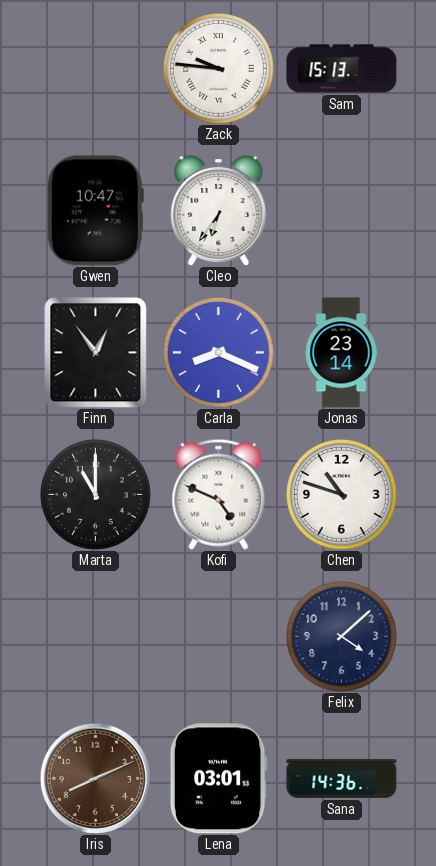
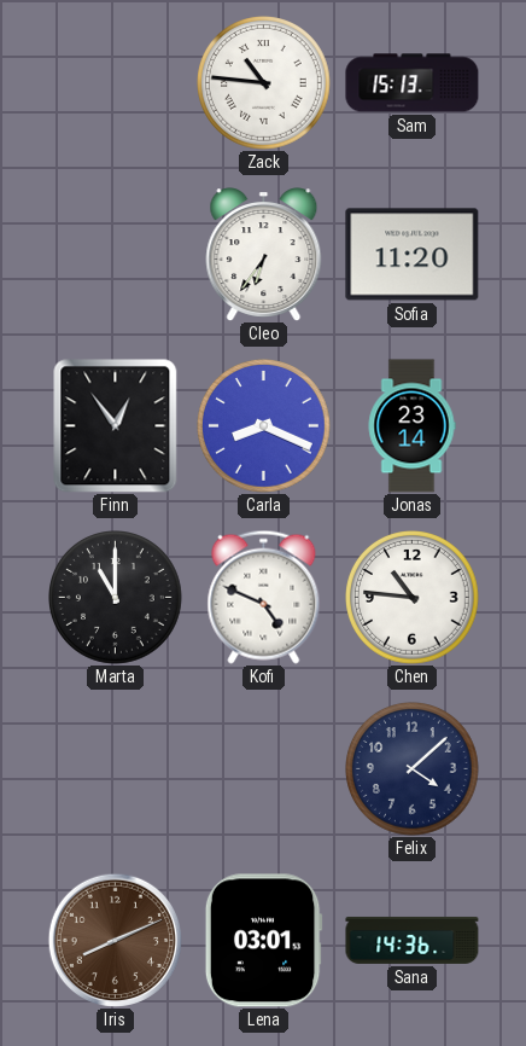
Zack: 9:46 -> 10:46
Gwen: 10:47 -> none
Sofia: none -> 11:20
Chen: 10:48 -> 10:46
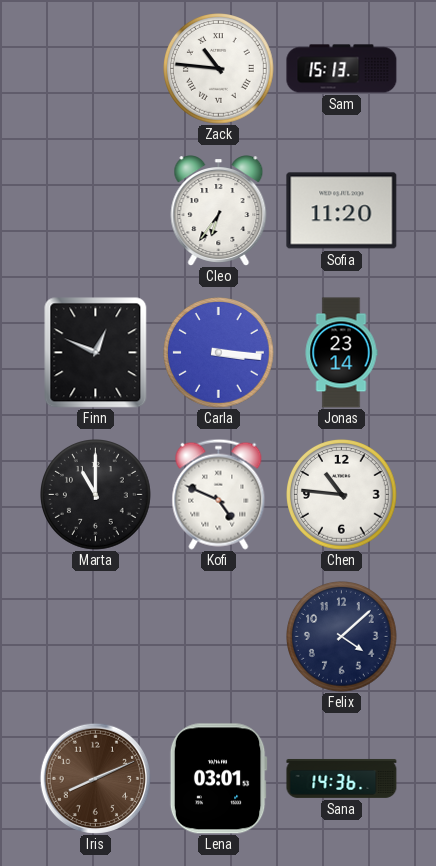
Finn: 12:54 -> 12:49
Carla: 8:19 -> 3:16
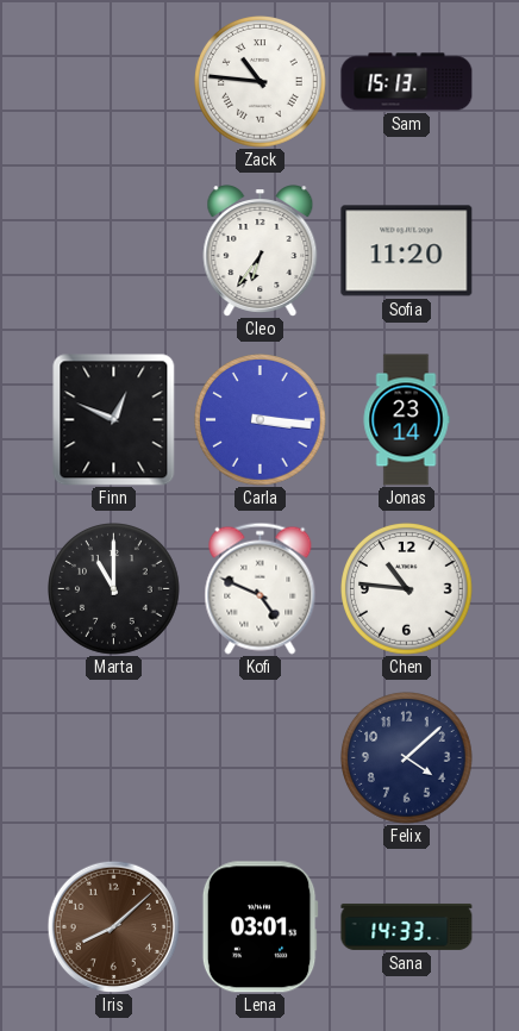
Iris: 8:11 -> 8:08
Sana: 14:36 -> 14:33
